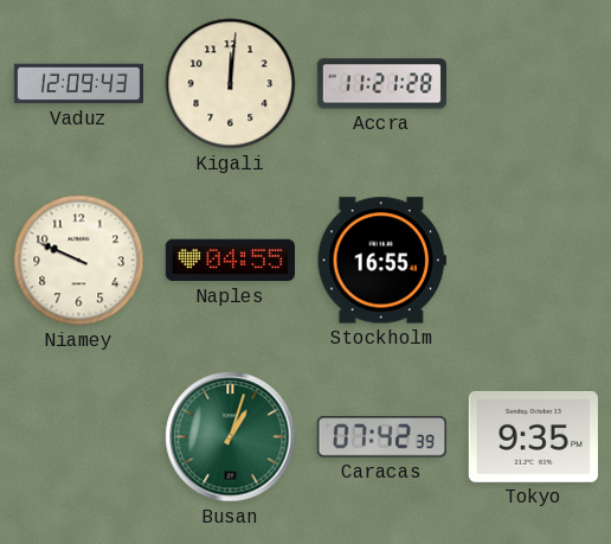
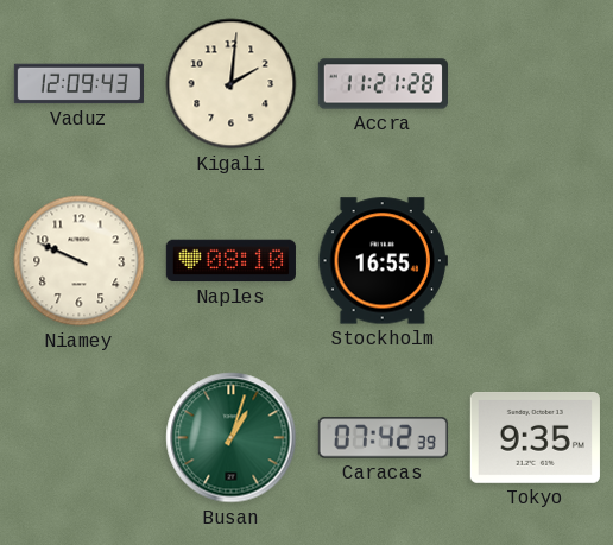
Kigali: 12:01 -> 2:01
Naples: 04:55 -> 08:10
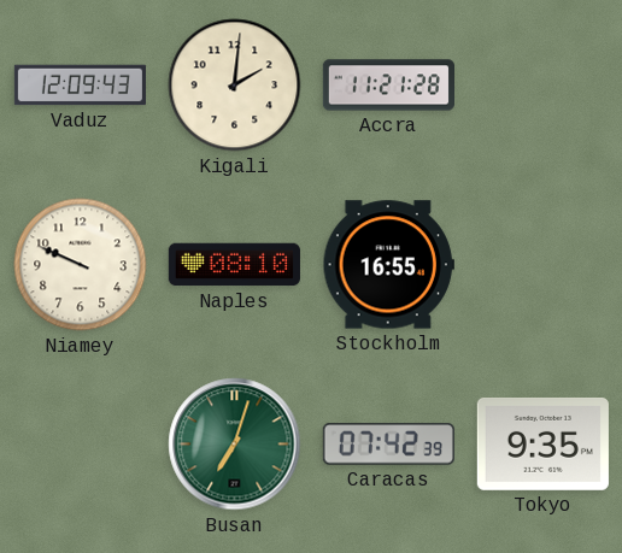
Busan: 1:03 -> 7:03
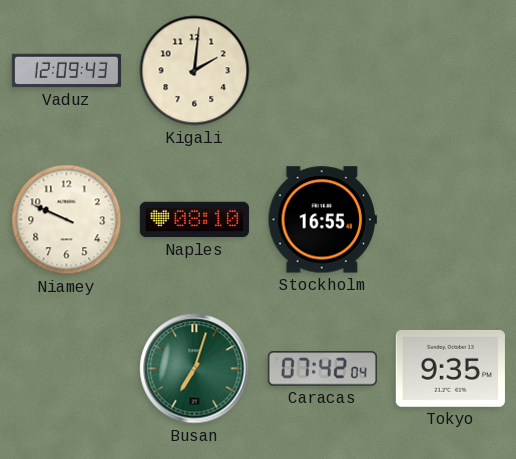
Accra: 11:21 -> none
Caracas: 07:42:39 -> 07:42:04
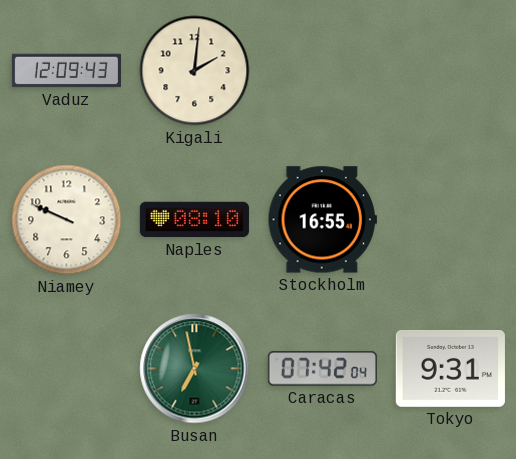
Busan: 7:03 -> 6:58
Tokyo: 9:35 -> 9:31
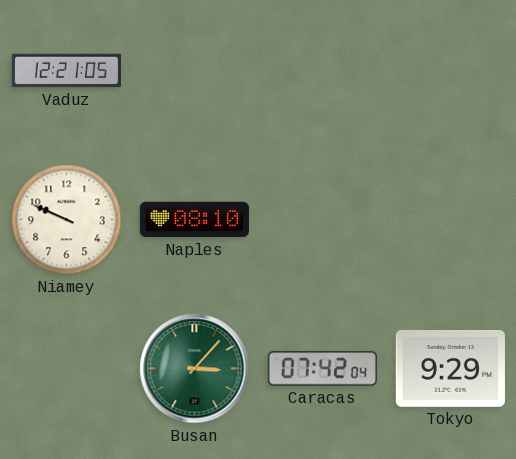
Vaduz: 12:09 -> 12:21
Kigali: 2:01 -> none
Stockholm: 16:55 -> none
Busan: 6:58 -> 3:07
Tokyo: 9:31 -> 9:29
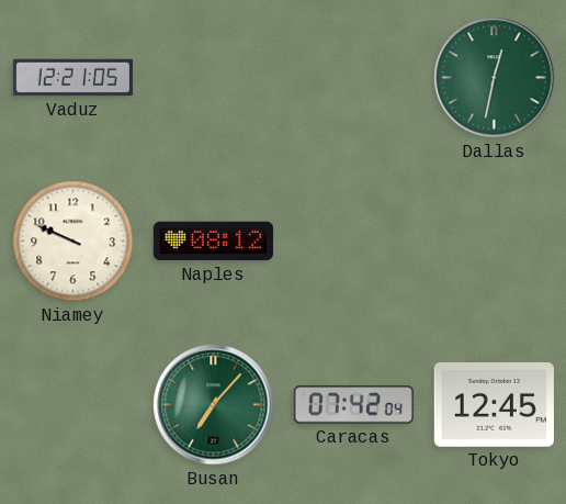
Dallas: none -> 12:32
Naples: 08:10 -> 08:12
Busan: 3:07 -> 7:07
Tokyo: 9:29 -> 12:45
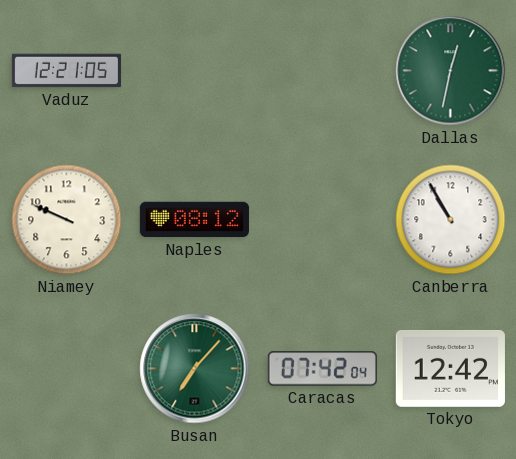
Canberra: none -> 10:55
Tokyo: 12:45 -> 12:42
